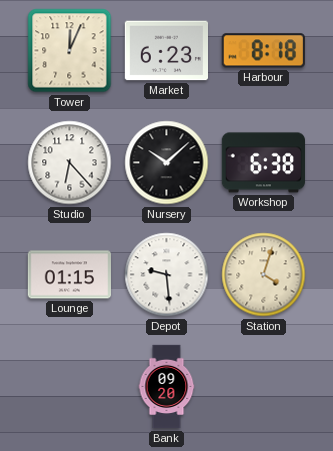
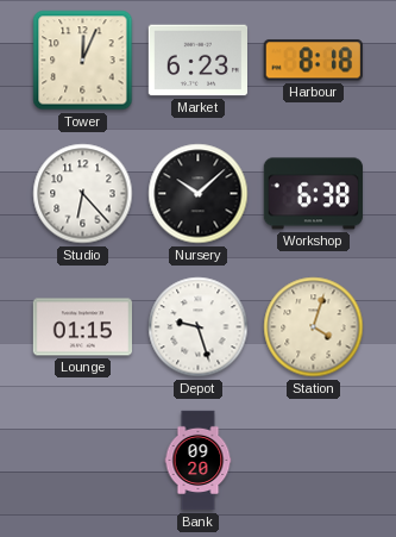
Depot: 9:29 -> 9:27
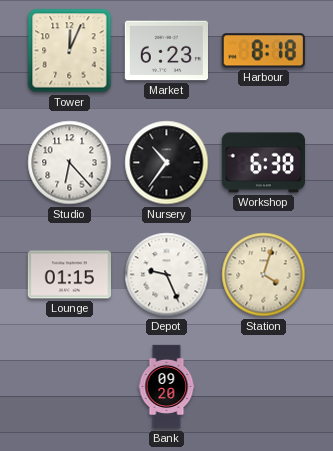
Nursery: 10:08 -> 10:36
Depot: 9:27 -> 9:26
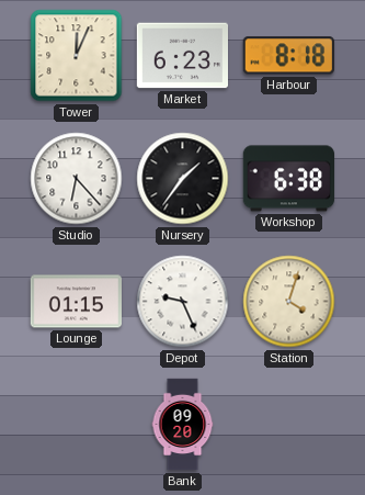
Nursery: 10:36 -> 1:36
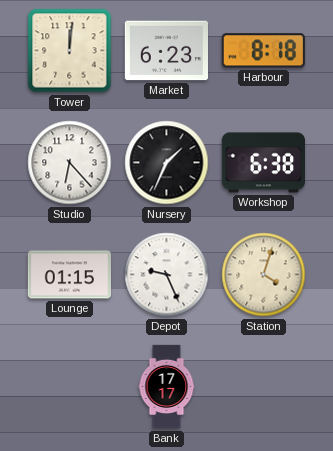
Tower: 12:04 -> 12:01
Nursery: 1:36 -> 1:34
Bank: 09:20 -> 17:17
